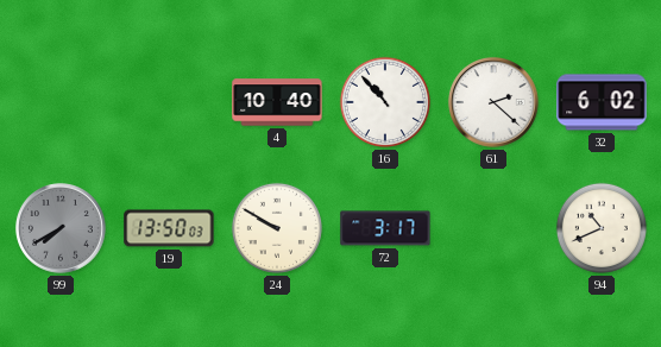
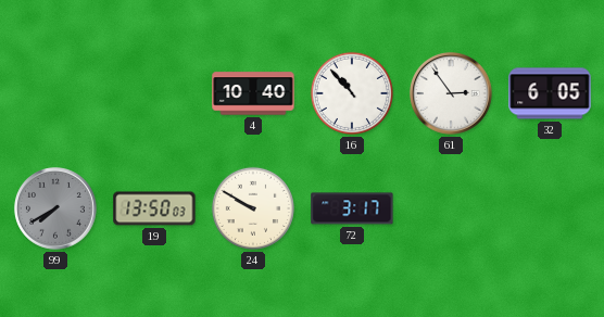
61: 2:22 -> 2:54
32: 6:02 -> 6:05
94: 10:41 -> none
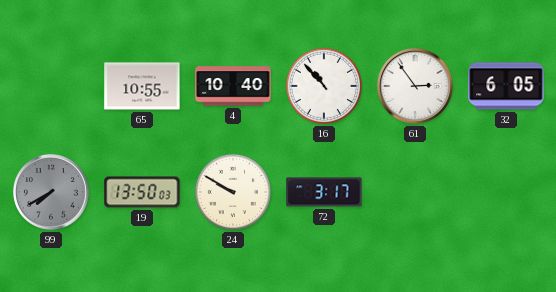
65: none -> 10:55
